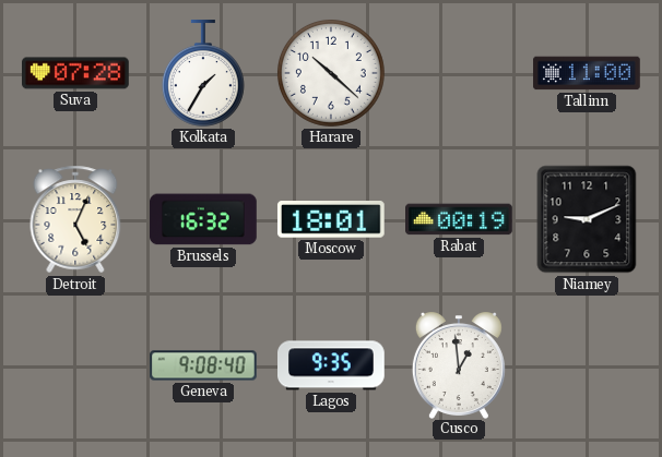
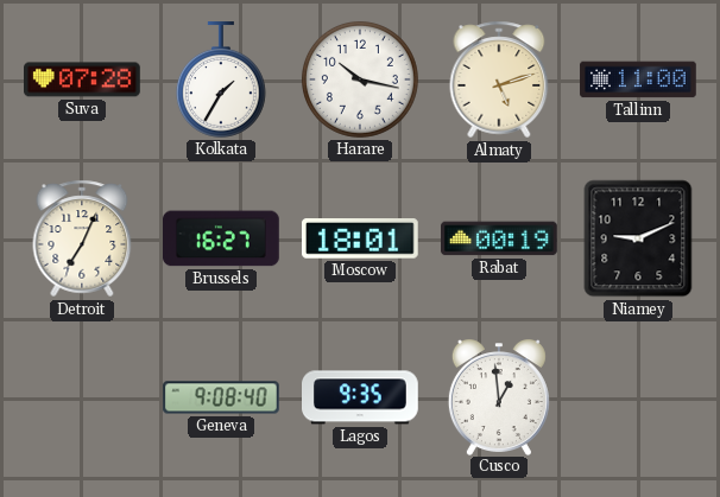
Harare: 10:22 -> 10:17
Almaty: none -> 5:12
Detroit: 5:04 -> 7:04
Brussels: 16:32 -> 16:27
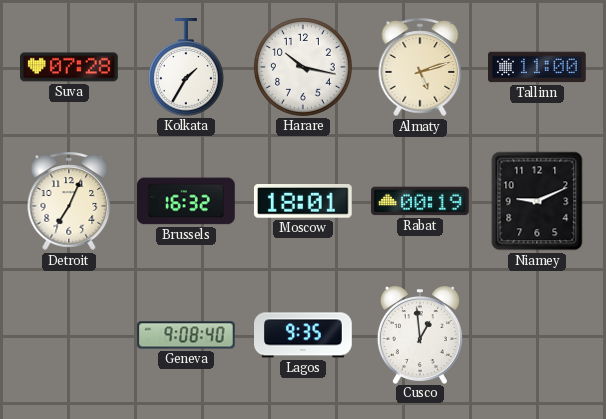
Brussels: 16:27 -> 16:32
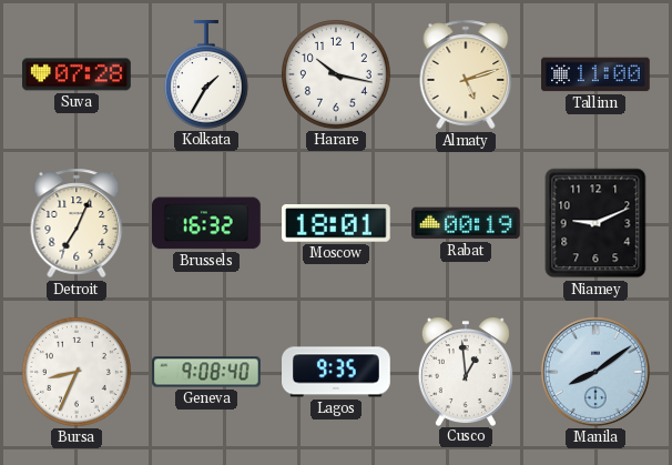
Bursa: none -> 8:34
Manila: none -> 8:09
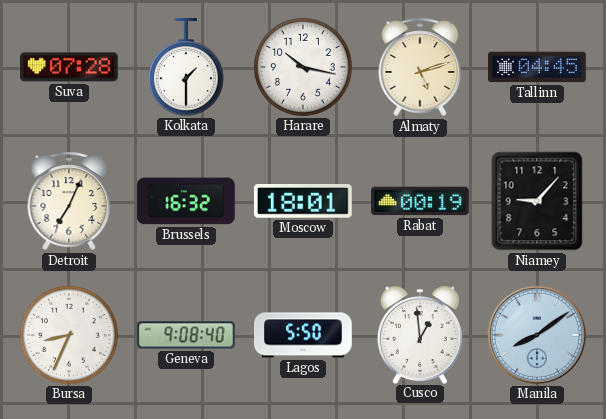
Kolkata: 1:35 -> 1:30
Tallinn: 11:00 -> 04:45
Niamey: 9:11 -> 9:07
Lagos: 9:35 -> 5:50
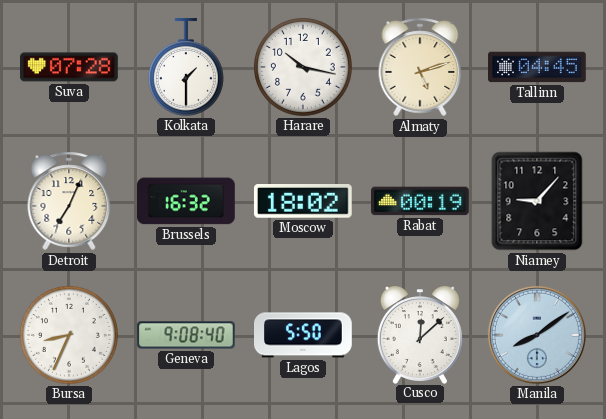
Moscow: 18:01 -> 18:02
Cusco: 12:59 -> 12:08
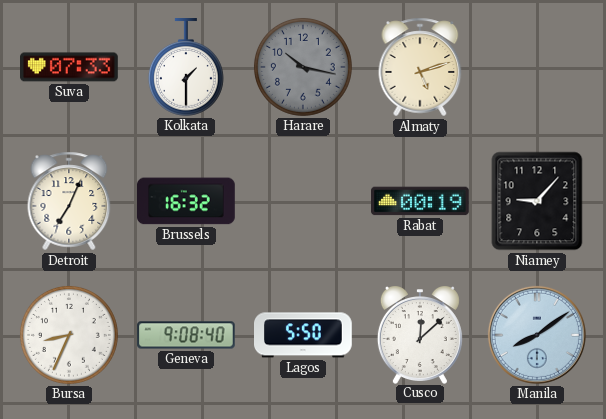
Suva: 07:28 -> 07:33
Harare dial: white -> grey
Tallinn: 04:45 -> none
Moscow: 18:02 -> none
